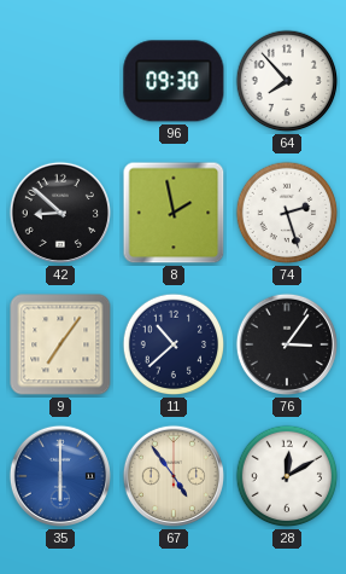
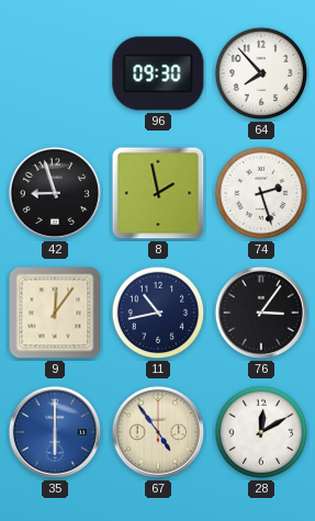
42: 8:52 -> 8:57
9: 7:06 -> 12:06
11: 10:38 -> 10:43
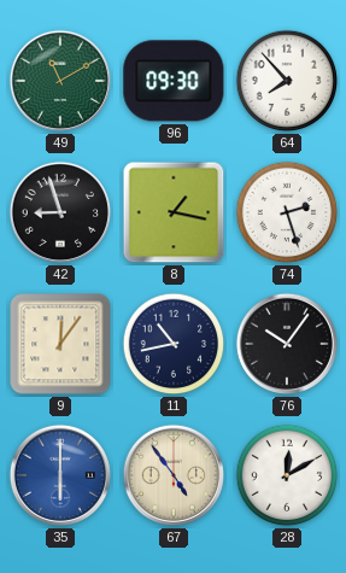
49: none -> 11:10
8: 1:58 -> 1:17
76: 3:06 -> 10:06
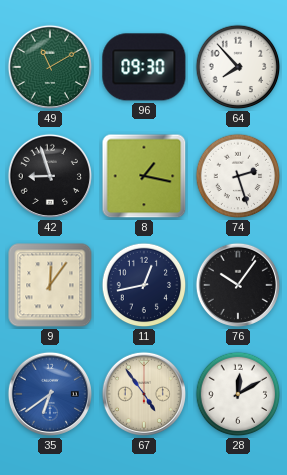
11: 10:43 -> 12:43
35: 6:00 -> 6:39
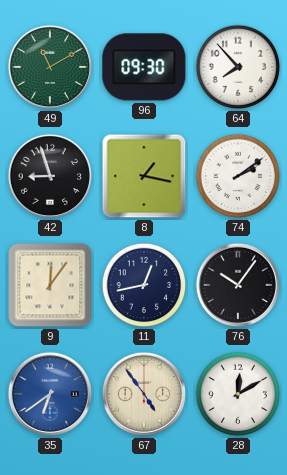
74: 2:27 -> 2:09
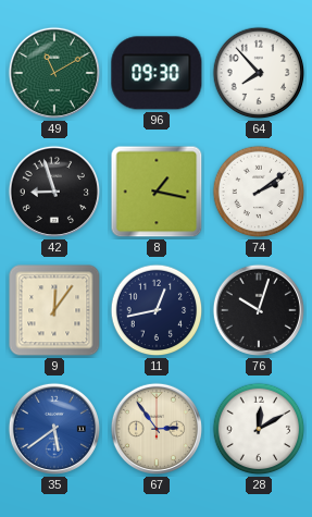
76: 10:06 -> 10:03
35: 6:39 -> 5:39
67: 4:54 -> 2:54
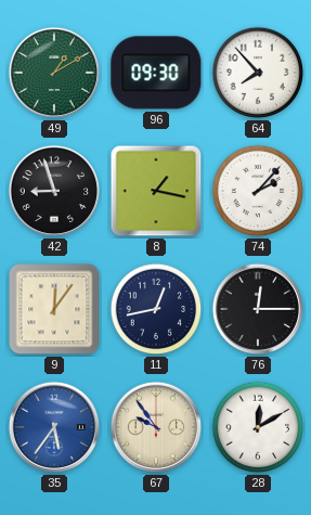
49: 11:10 -> 1:10
74: 2:09 -> 2:07
76: 10:03 -> 12:15
35: 5:39 -> 5:36
67: 2:54 -> 9:54
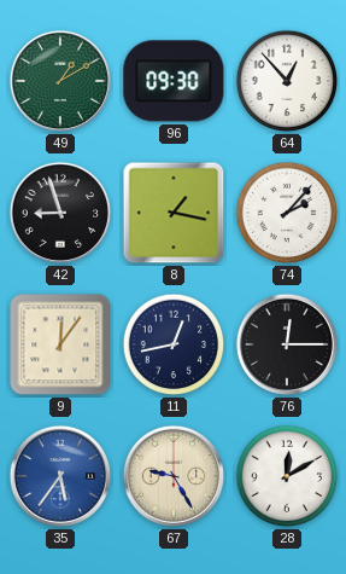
64: 7:53 -> 12:53
67: 9:54 -> 9:25
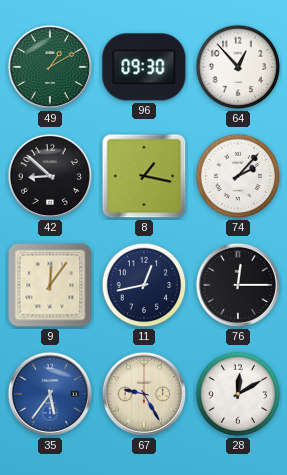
42: 8:57 -> 8:52
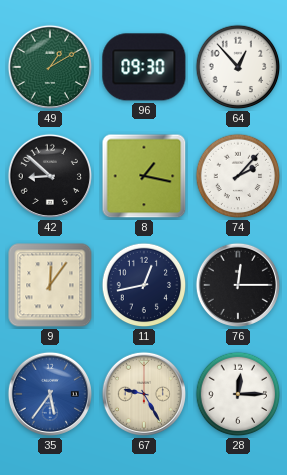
28: 12:10 -> 12:15
